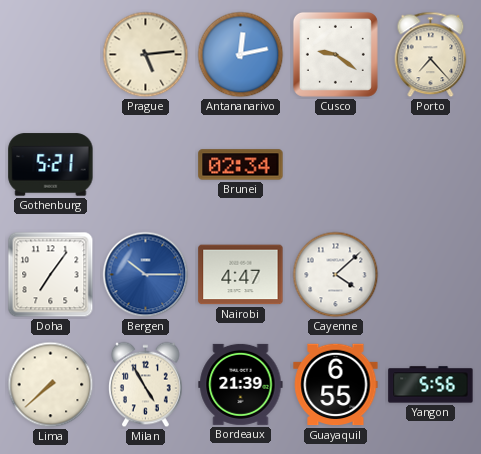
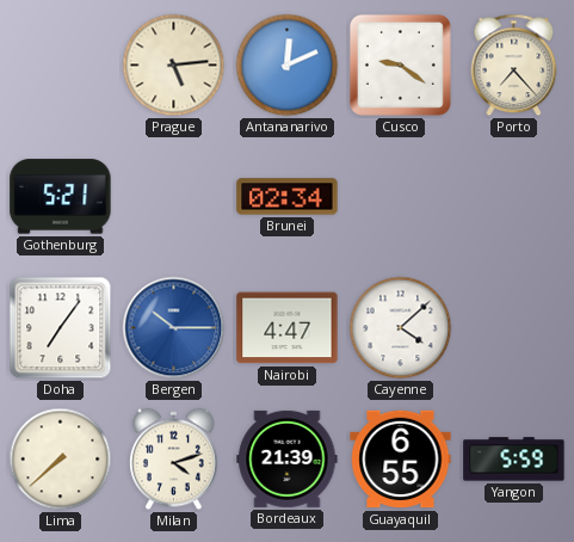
Antananarivo: 12:13 -> 12:11
Milan: 4:55 -> 4:12
Yangon: 5:56 -> 5:59
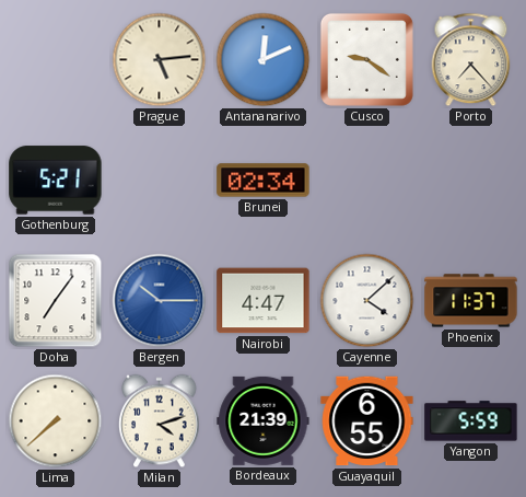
Phoenix: none -> 11:37
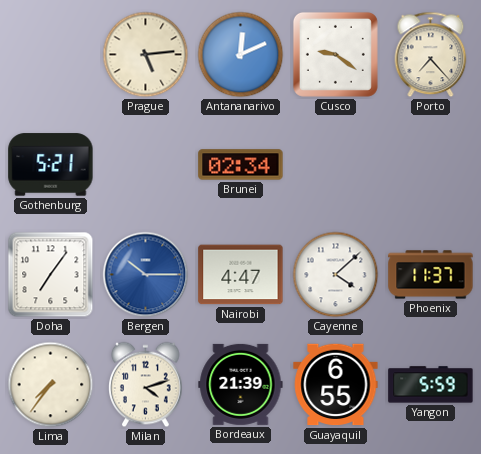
Lima: 7:38 -> 7:36
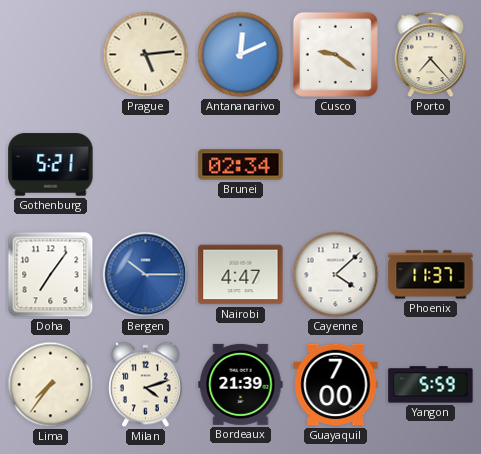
Guayaquil: 6:55 -> 7:00
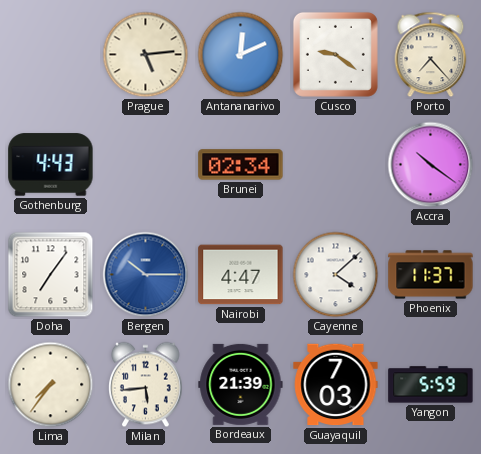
Gothenburg: 5:21 -> 4:43
Accra: none -> 10:21
Milan: 4:12 -> 5:44
Guayaquil: 7:00 -> 7:03
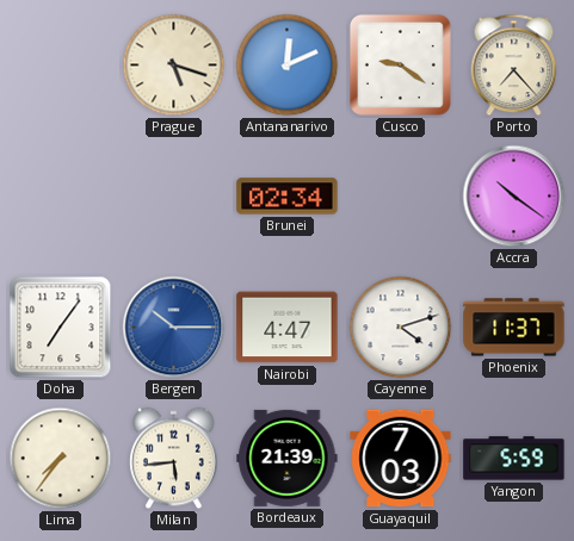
Prague: 5:14 -> 5:18
Gothenburg: 4:43 -> none
Cayenne: 4:08 -> 4:12
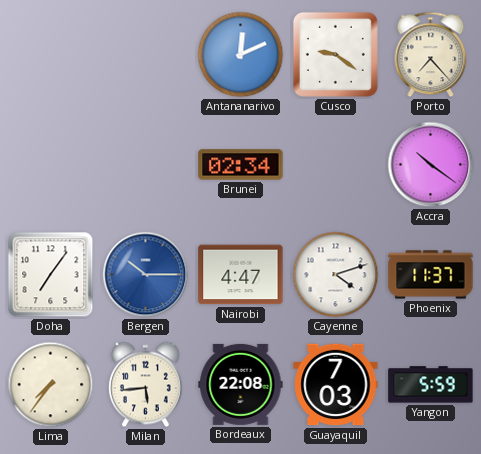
Prague: 5:18 -> none
Bordeaux: 21:39 -> 22:08
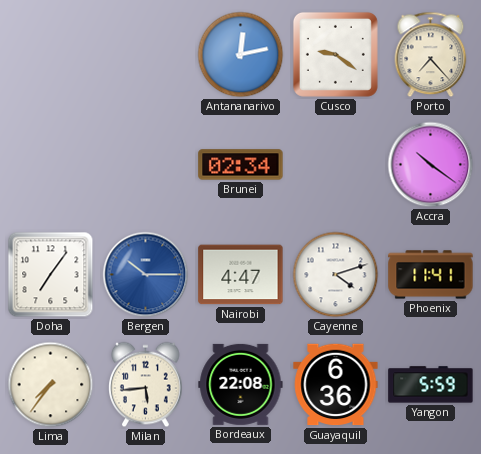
Antananarivo: 12:11 -> 12:13
Phoenix: 11:37 -> 11:41
Guayaquil: 7:03 -> 6:36
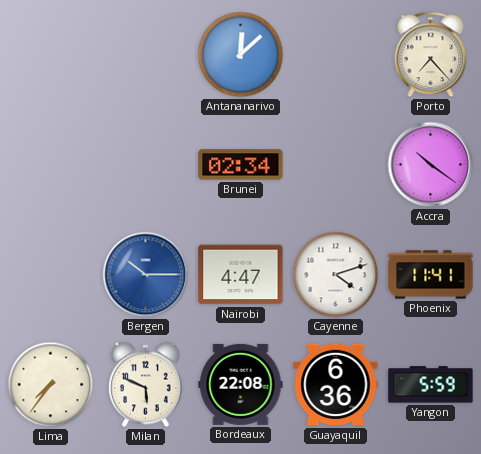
Antananarivo: 12:13 -> 12:08
Cusco: 9:21 -> none
Doha: 7:06 -> none
Milan: 5:44 -> 5:49
